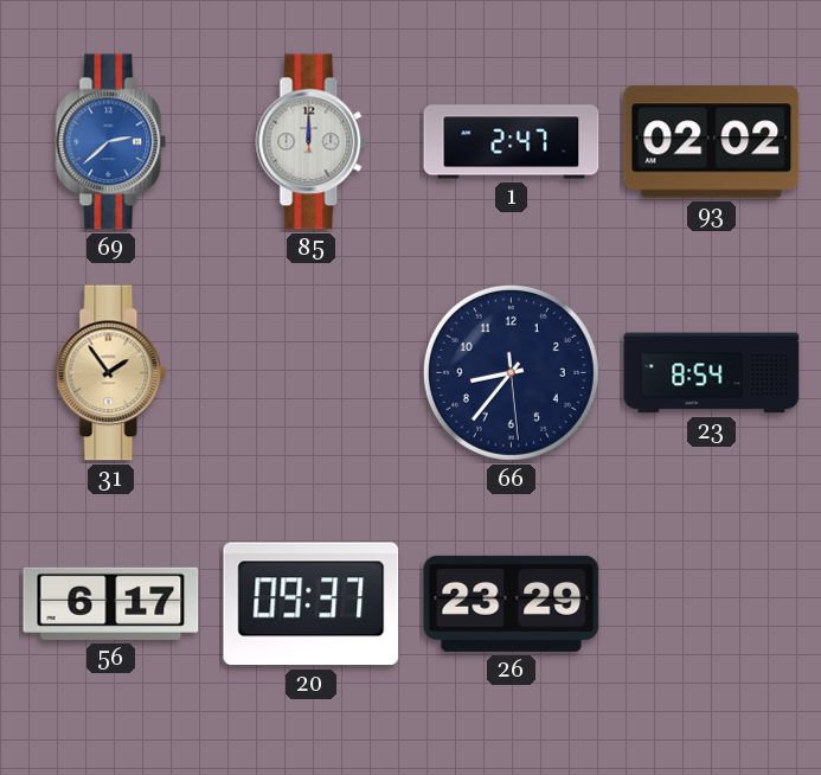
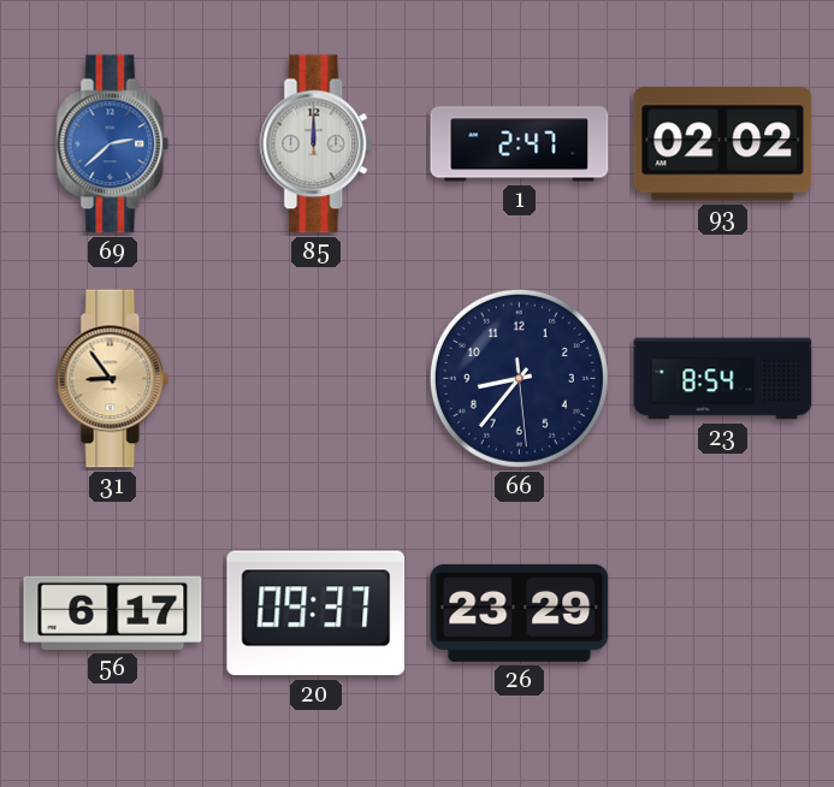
31: 1:54 -> 8:54
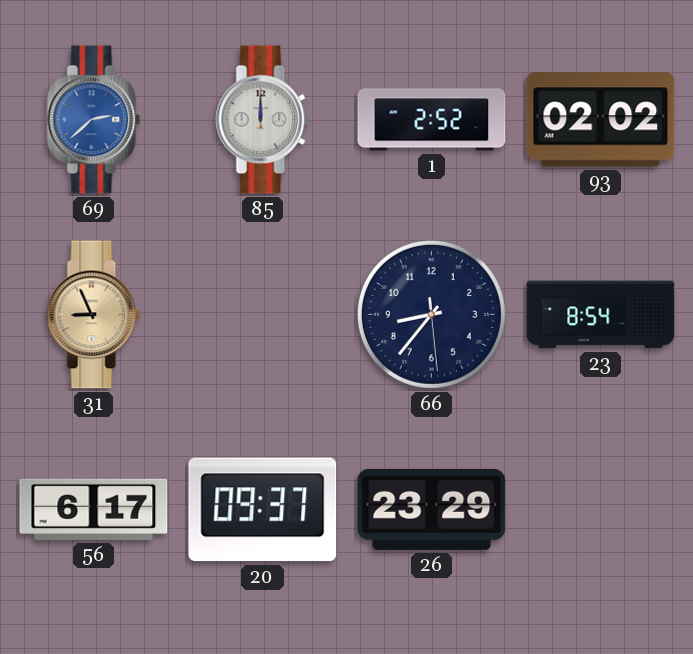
1: 2:47 -> 2:52
31: 8:54 -> 8:56
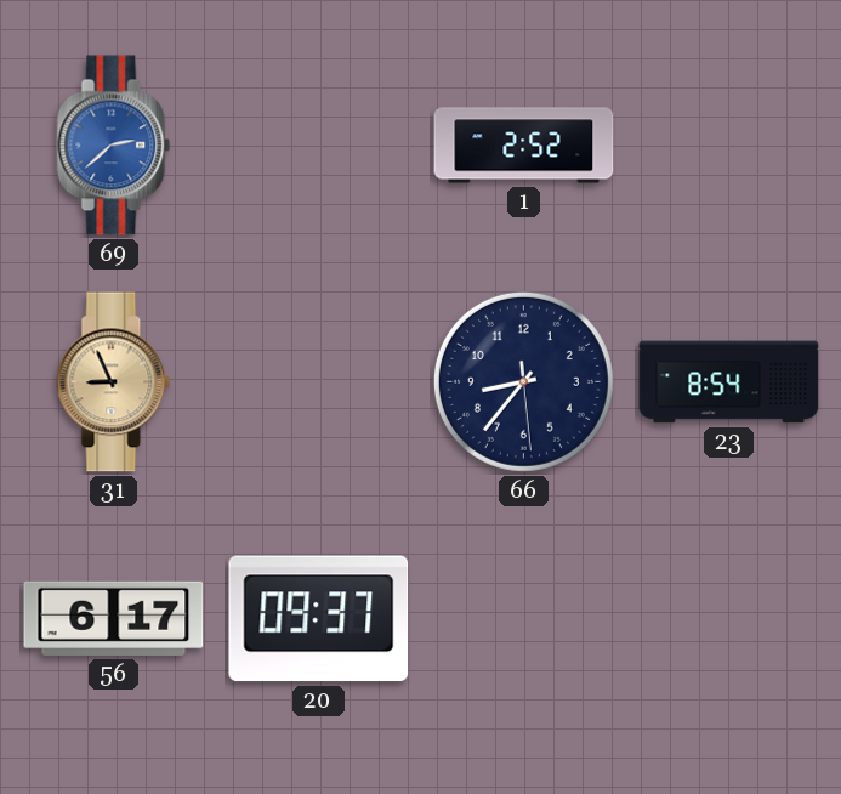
85: 12:00 -> none
93: 02:02 -> none
26: 23:29 -> none
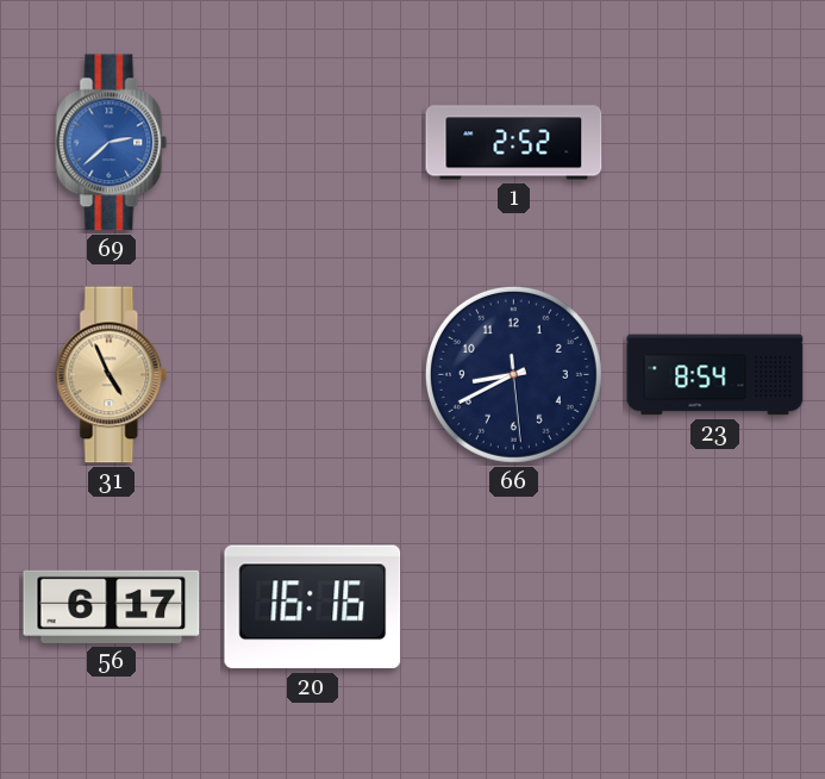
31: 8:56 -> 4:56
66: 8:36 -> 8:40
20: 09:37 -> 16:16
